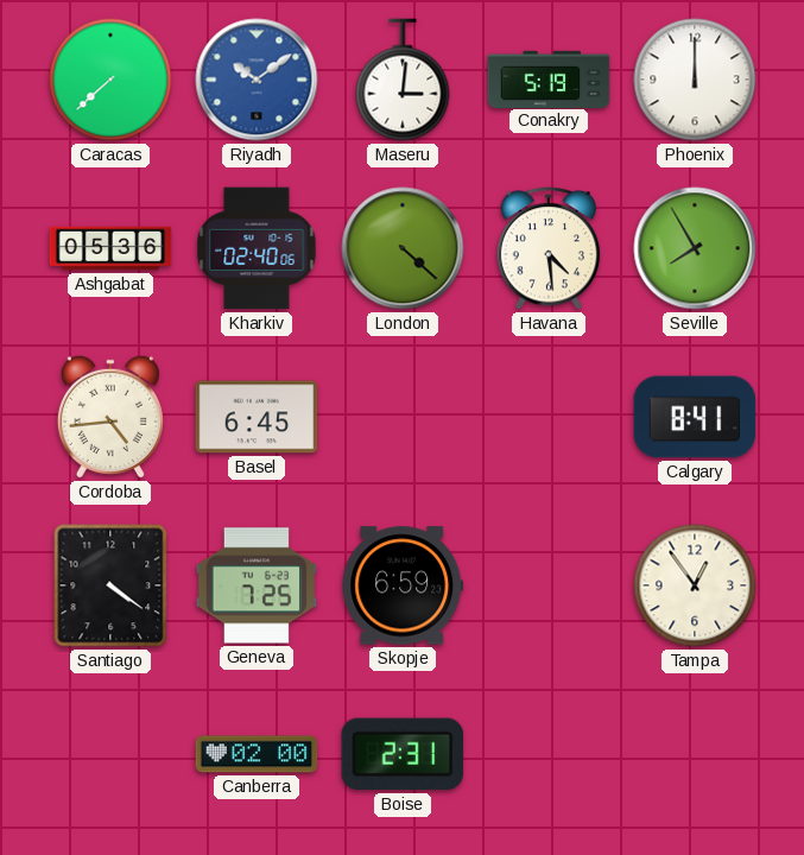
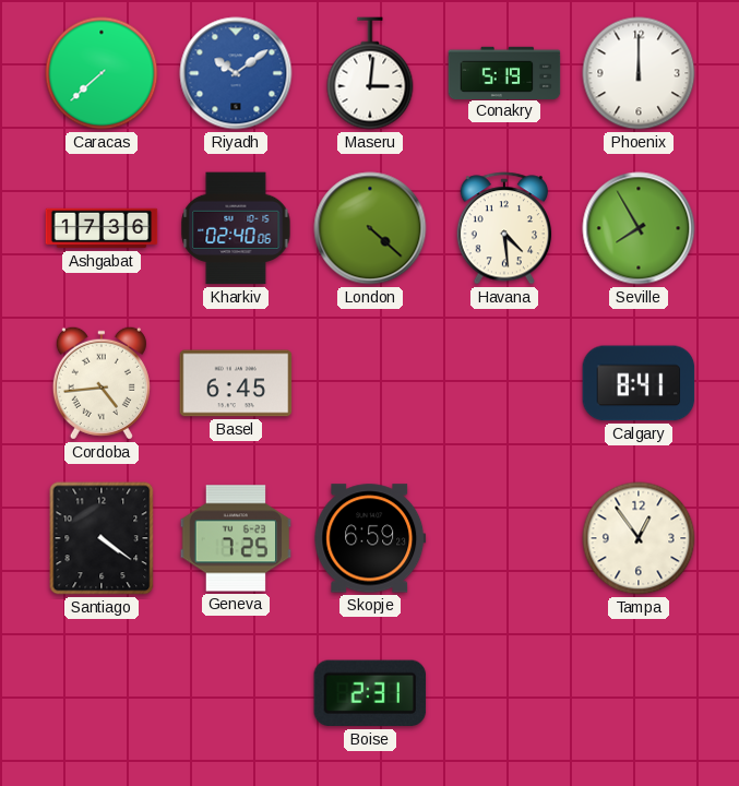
Ashgabat: 05:36 -> 17:36
Canberra: 02:00 -> none
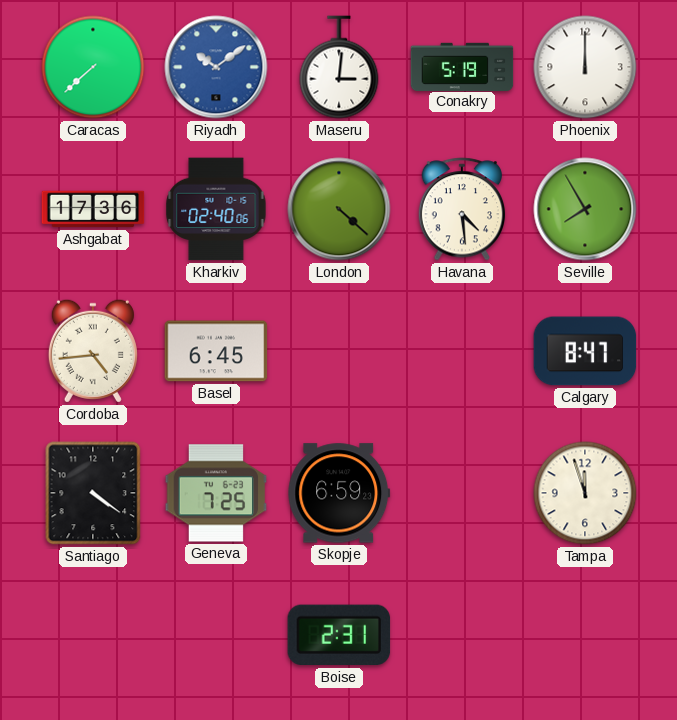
Calgary: 8:41 -> 8:47
Tampa: 12:54 -> 11:57
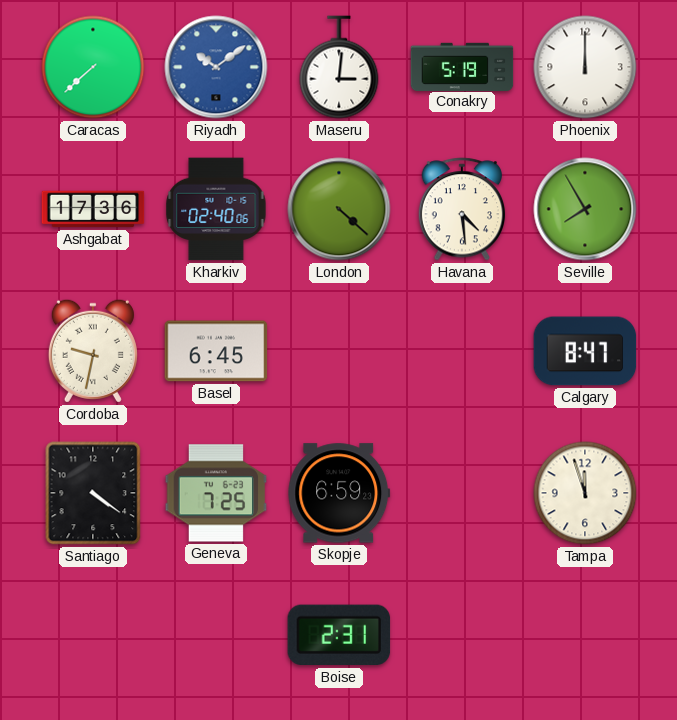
Cordoba: 4:44 -> 9:32
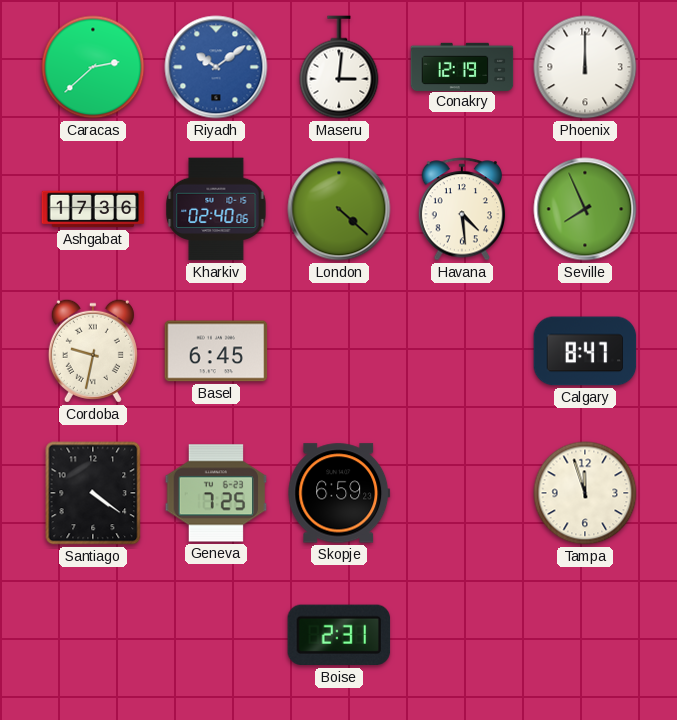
Caracas: 7:38 -> 2:38
Conakry: 5:19 -> 12:19
Seville: 7:55 -> 7:56
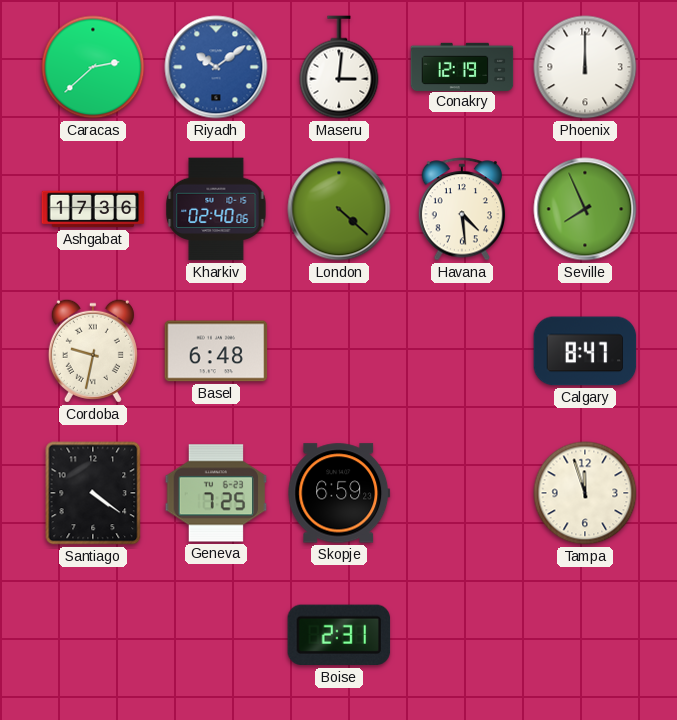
Basel: 6:45 -> 6:48
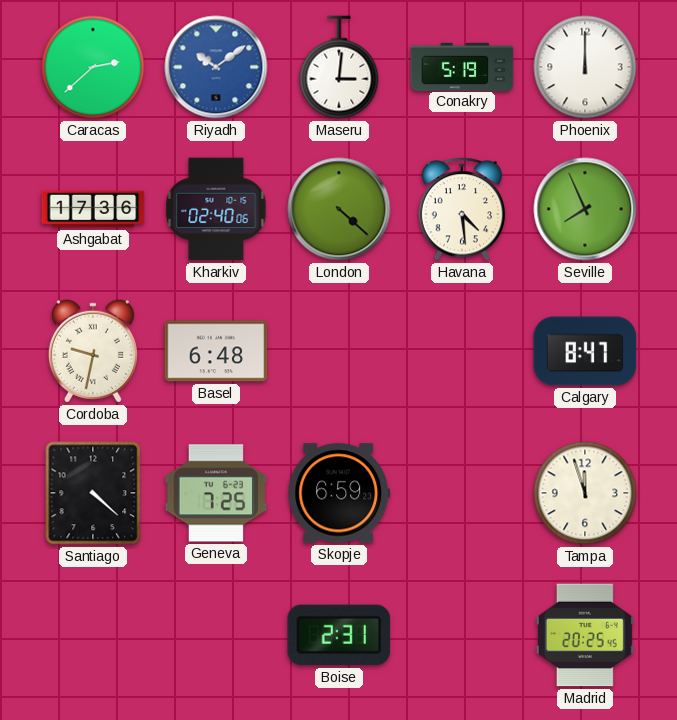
Conakry: 12:19 -> 5:19
Santiago: 4:21 -> 4:22
Madrid: none -> 20:25
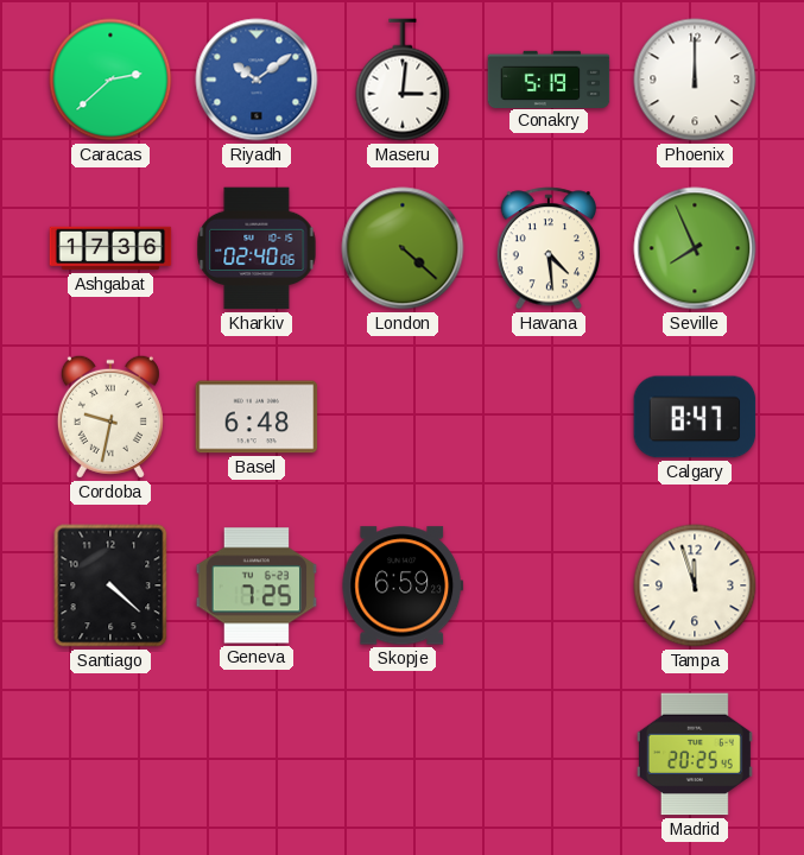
Boise: 2:31 -> none
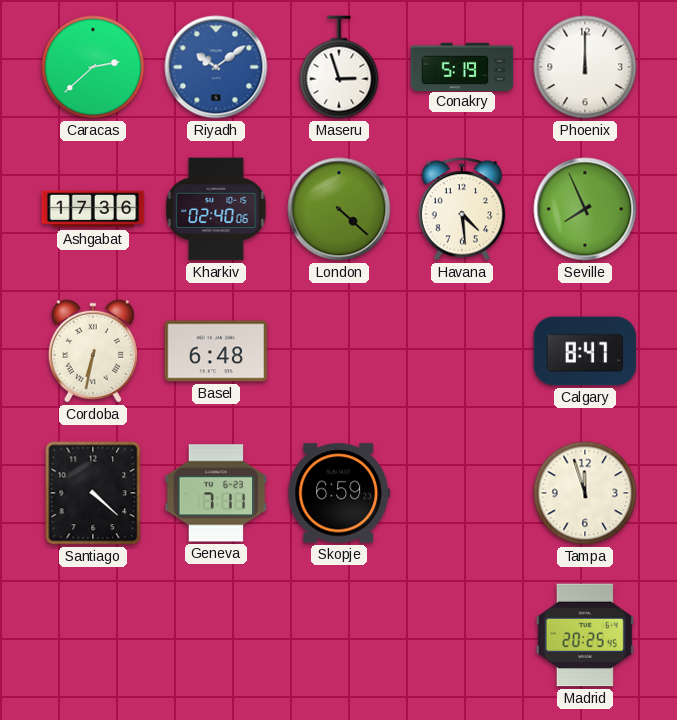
Maseru: 3:01 -> 2:57
Cordoba: 9:32 -> 6:32
Geneva: 7:25 -> 7:11
